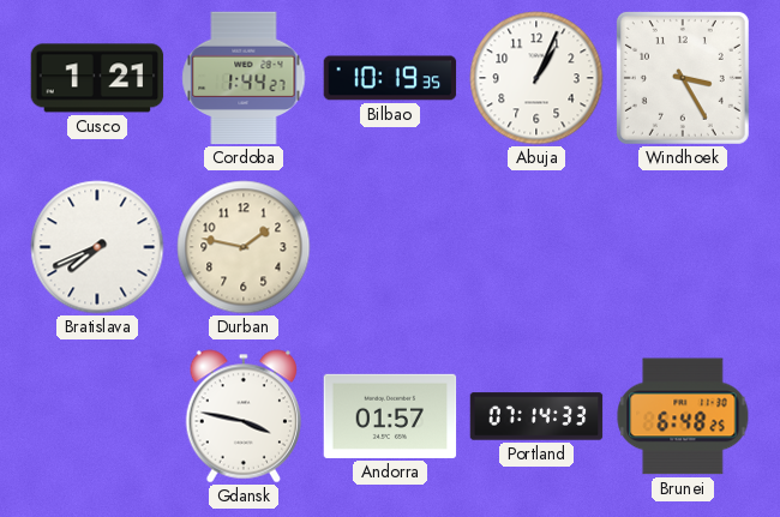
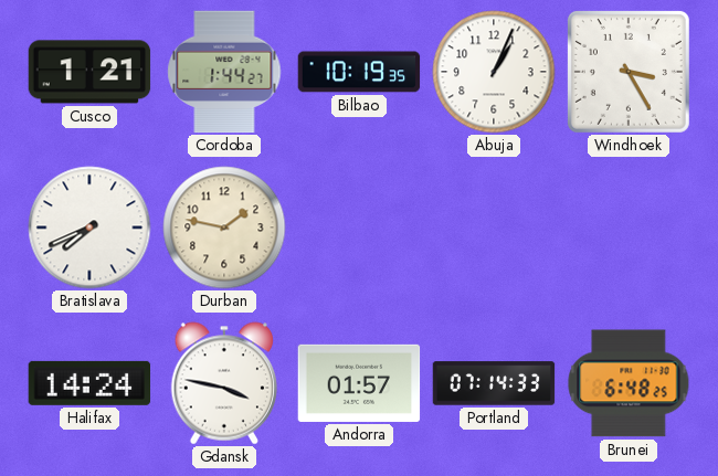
Halifax: none -> 14:24
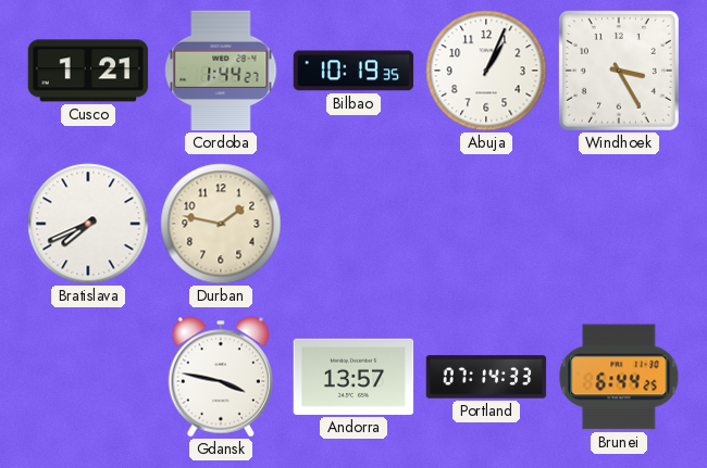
Halifax: 14:24 -> none
Andorra: 01:57 -> 13:57
Brunei: 6:48 -> 6:44
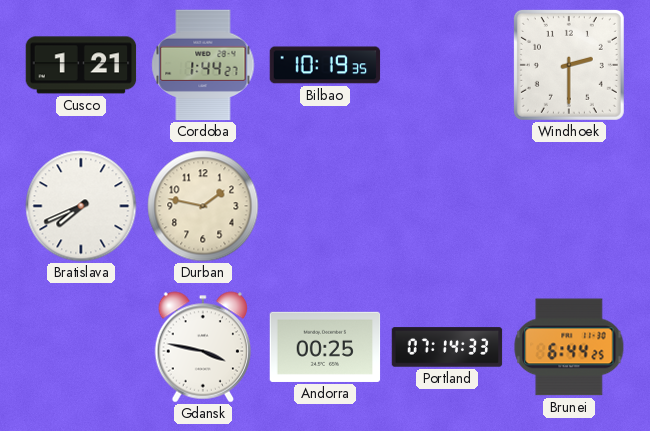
Abuja: 1:04 -> none
Windhoek: 3:25 -> 2:30
Andorra: 13:57 -> 00:25
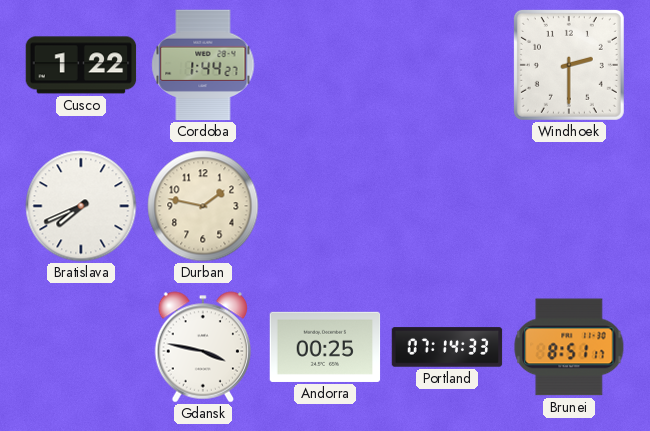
Cusco: 1:21 -> 1:22
Bilbao: 10:19 -> none
Brunei: 6:44 -> 8:51
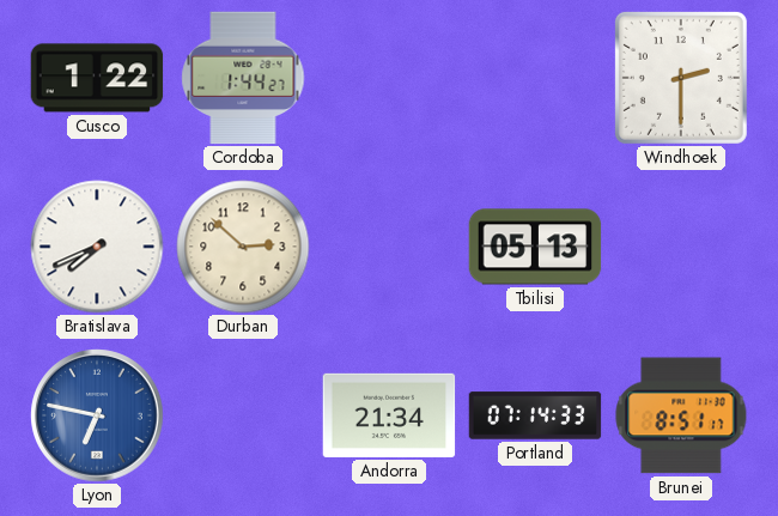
Durban: 1:47 -> 2:52
Tbilisi: none -> 05:13
Lyon: none -> 6:47
Gdansk: 3:47 -> none
Andorra: 00:25 -> 21:34
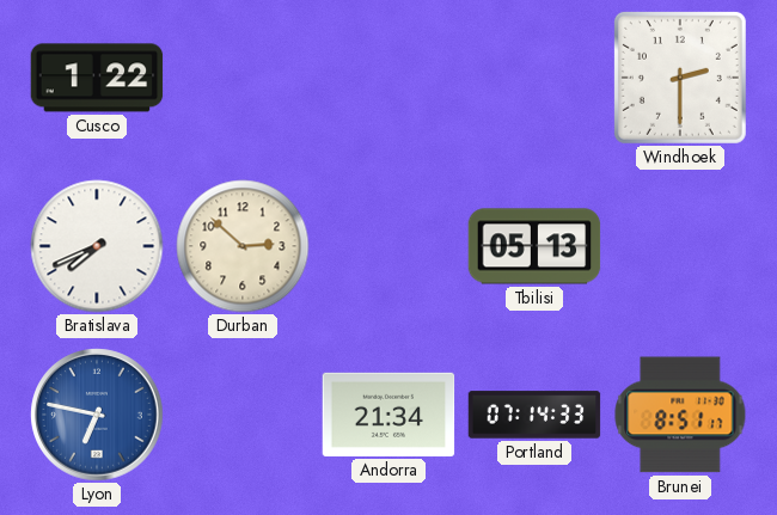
Cordoba: 1:44 -> none
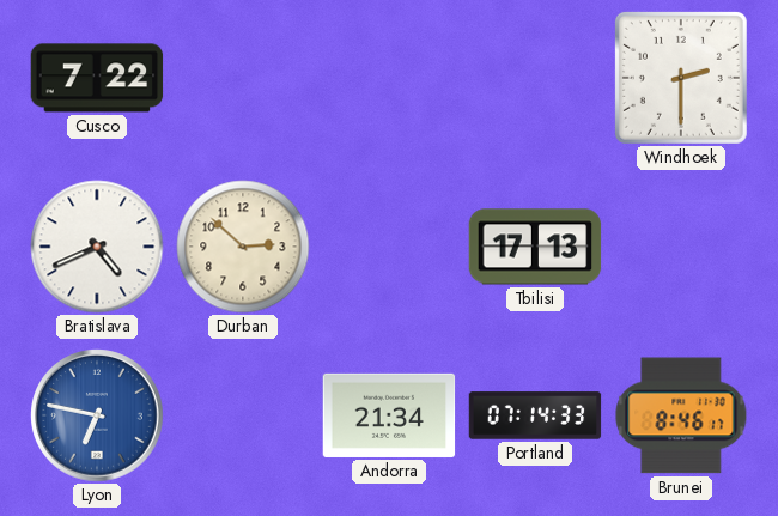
Cusco: 1:22 -> 7:22
Bratislava: 7:41 -> 4:41
Tbilisi: 05:13 -> 17:13
Brunei: 8:51 -> 8:46
